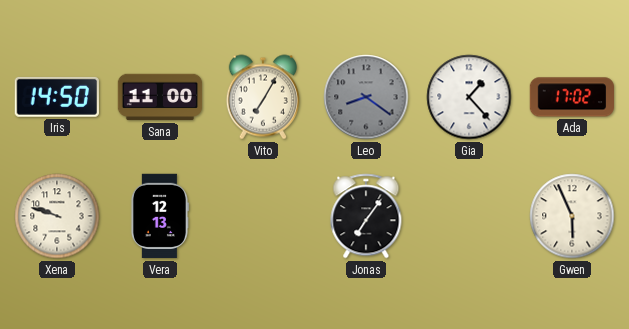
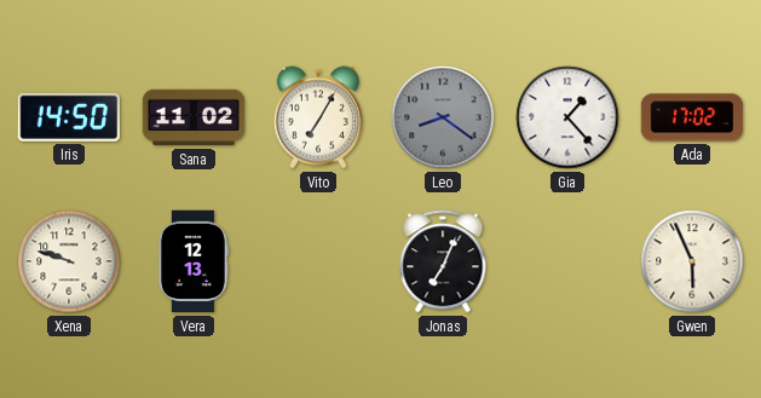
Sana: 11:00 -> 11:02
Jonas: 7:06 -> 7:04
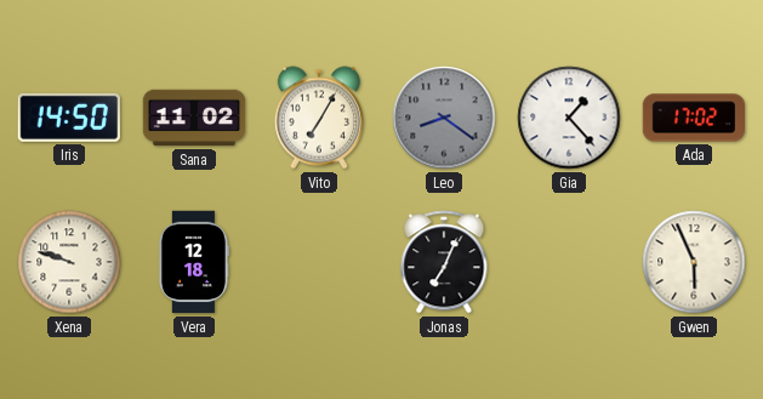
Vera: 12:13 -> 12:18
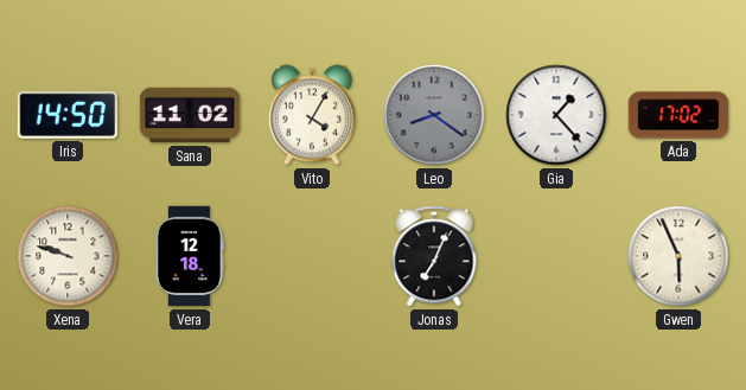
Vito: 7:05 -> 4:05
